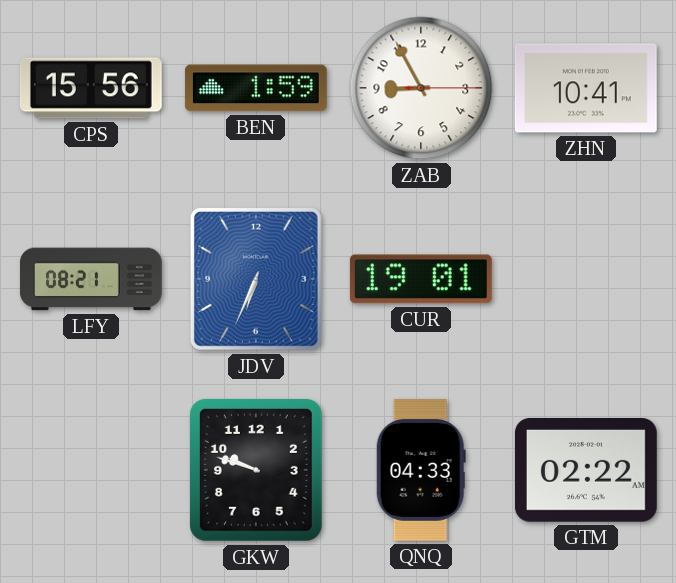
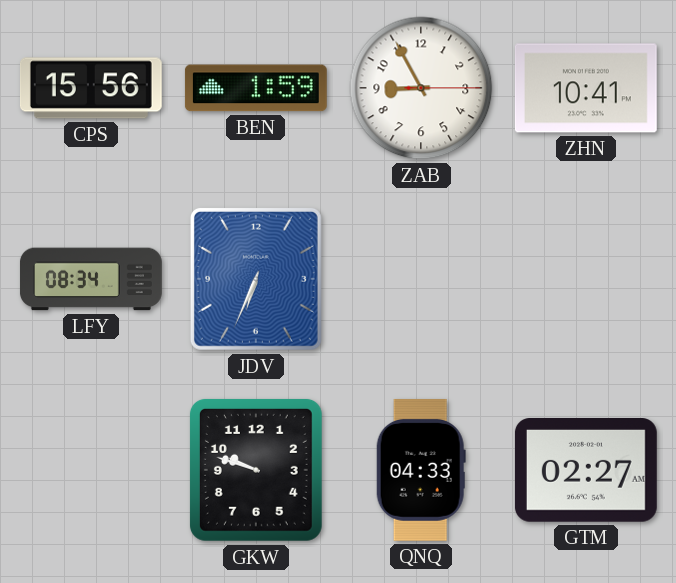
LFY: 08:21 -> 08:34
CUR: 19:01 -> none
GTM: 02:22 -> 02:27
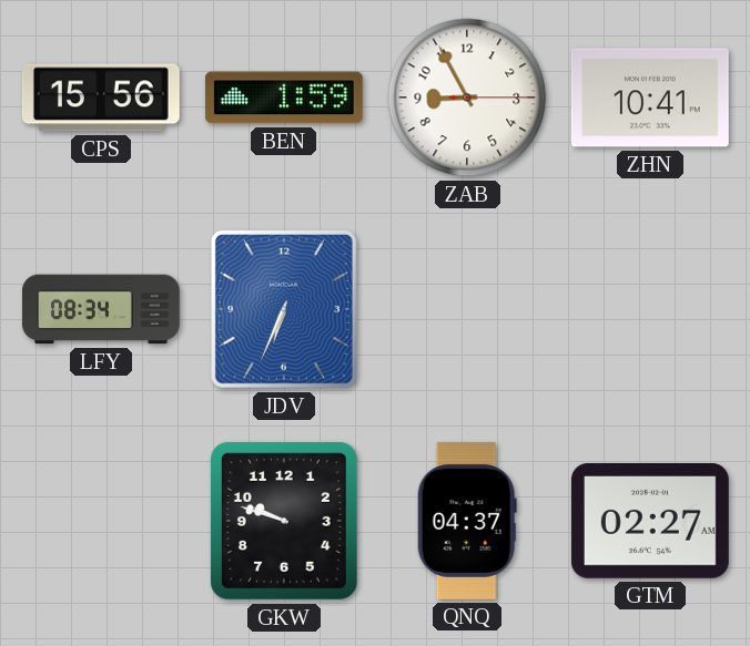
QNQ: 04:33 -> 04:37
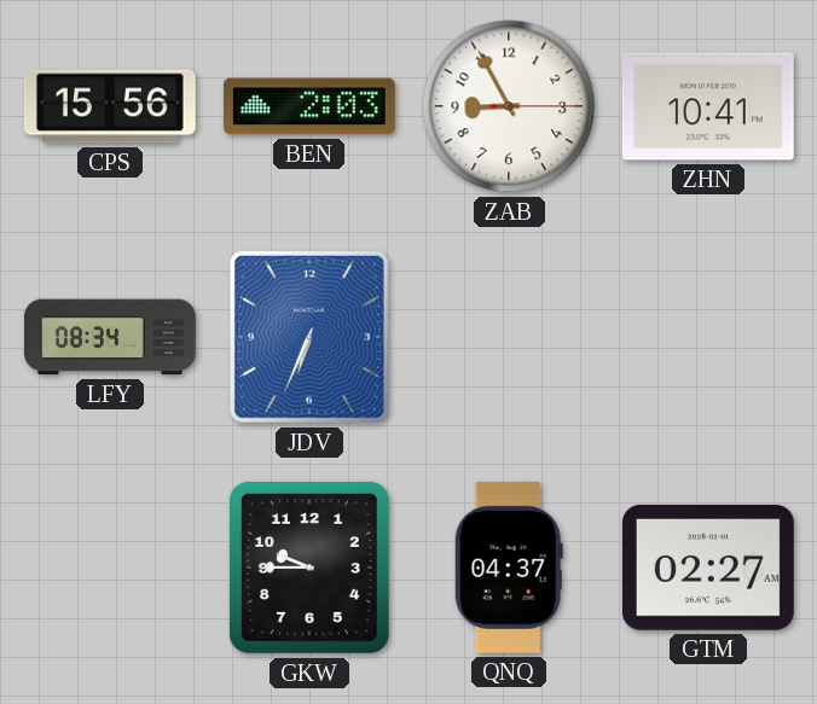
BEN: 1:59 -> 2:03
GKW: 9:48 -> 9:45
